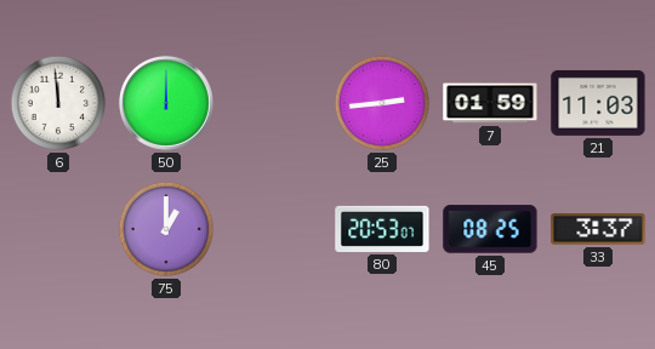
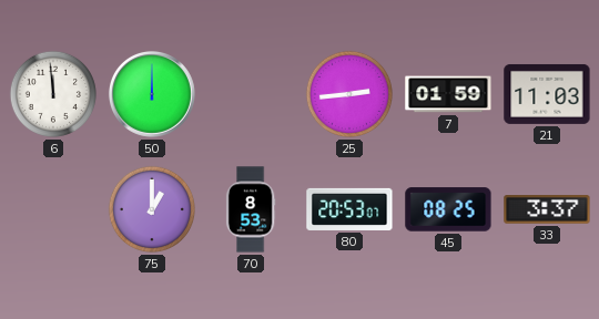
70: none -> 8:53
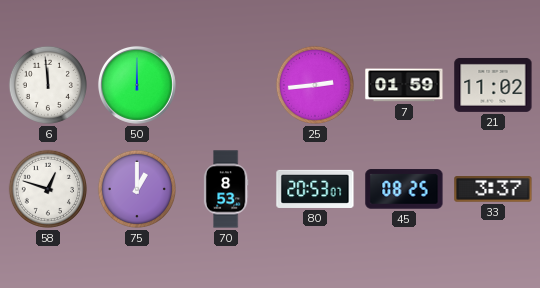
21: 11:03 -> 11:02
58: none -> 12:48
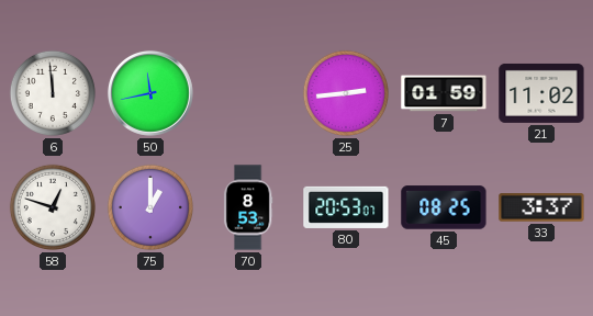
50: 12:00 -> 11:43
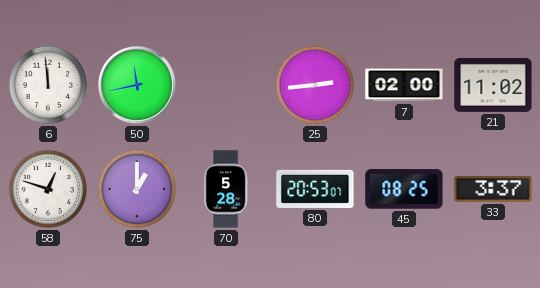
7: 01:59 -> 02:00
70: 8:53 -> 5:28
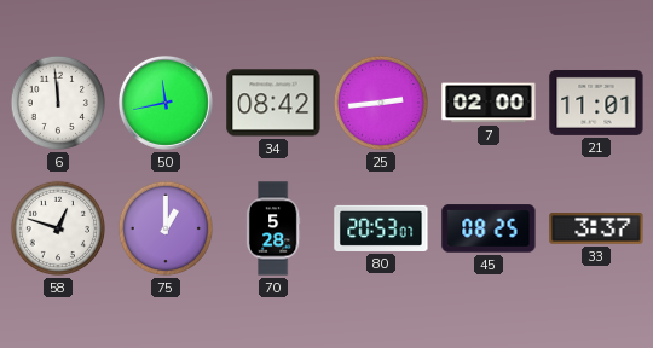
34: none -> 08:42
21: 11:02 -> 11:01
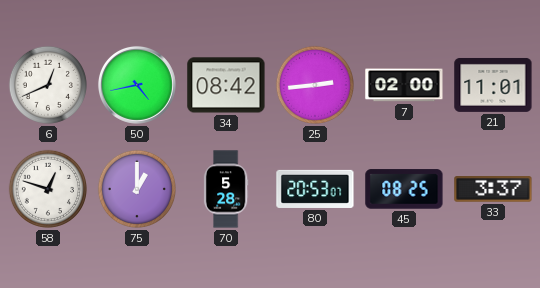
6: 11:59 -> 12:41
50: 11:43 -> 4:43
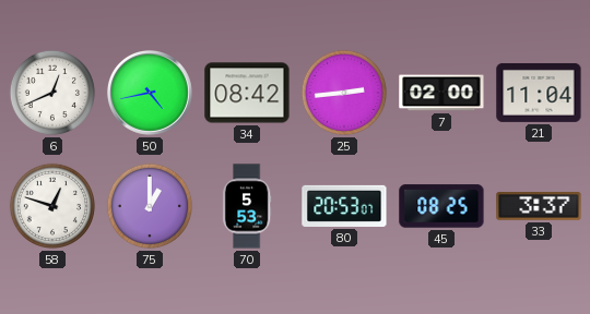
21: 11:01 -> 11:04
70: 5:28 -> 5:53
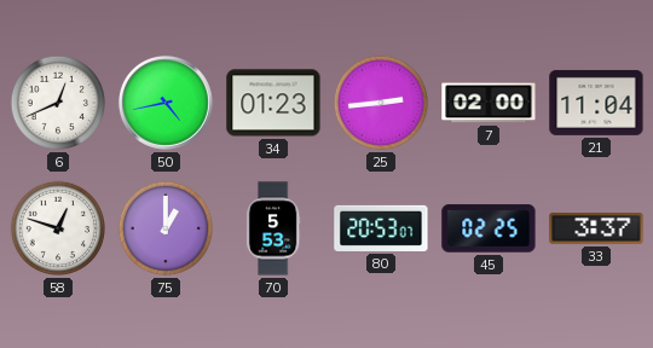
34: 08:42 -> 01:23
45: 08:25 -> 02:25
